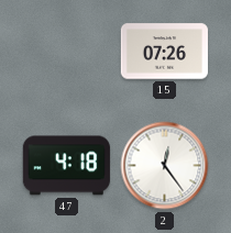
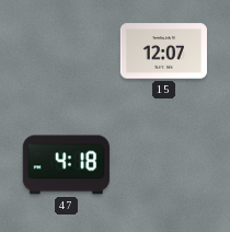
15: 07:26 -> 12:07
2: 12:24 -> none
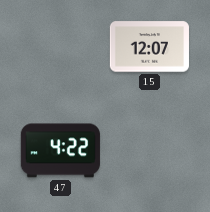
47: 4:18 -> 4:22
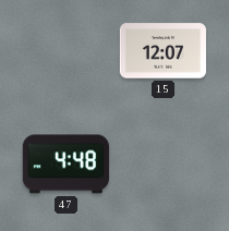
47: 4:22 -> 4:48
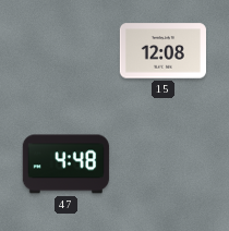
15: 12:07 -> 12:08
